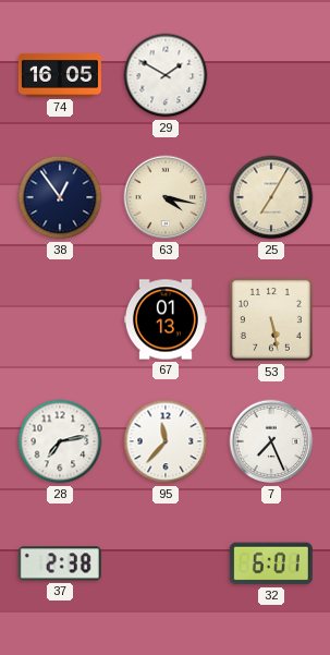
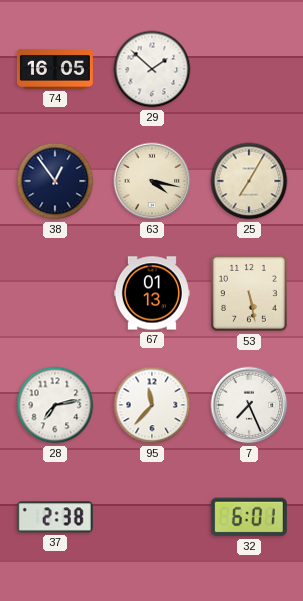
29: 1:50 -> 1:52
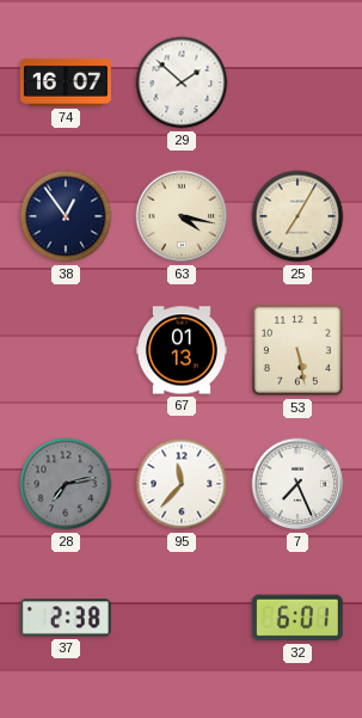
74: 16:05 -> 16:07
28 dial: white -> grey
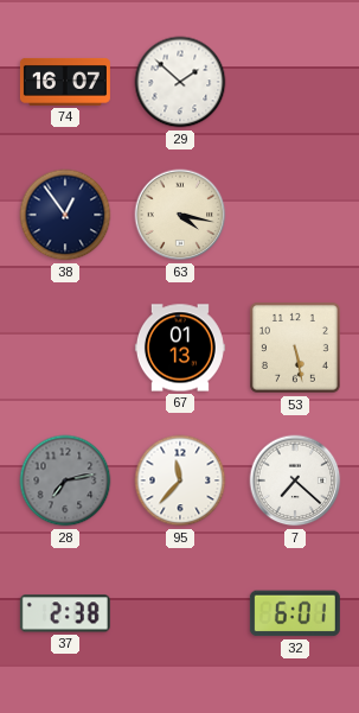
25: 7:05 -> none
7: 7:26 -> 7:22
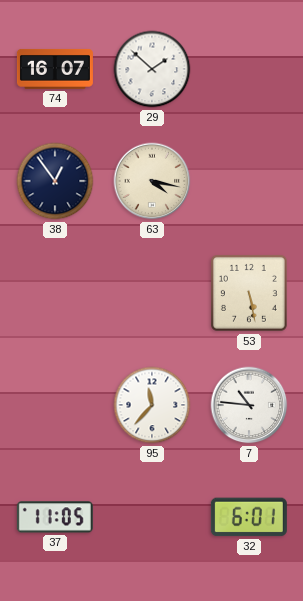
67: 01:13 -> none
28: 7:13 -> none
7: 7:22 -> 10:46
37: 2:38 -> 11:05
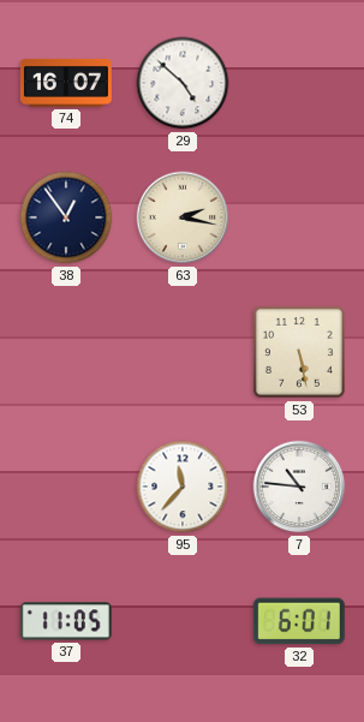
29: 1:52 -> 4:52
63: 4:17 -> 2:17
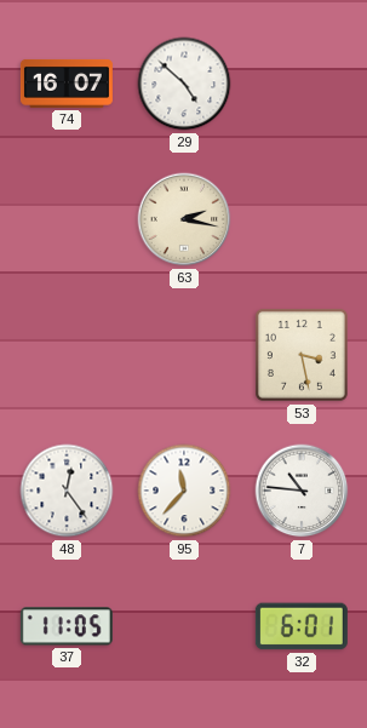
38: 12:54 -> none
53: 5:28 -> 3:28
48: none -> 12:24
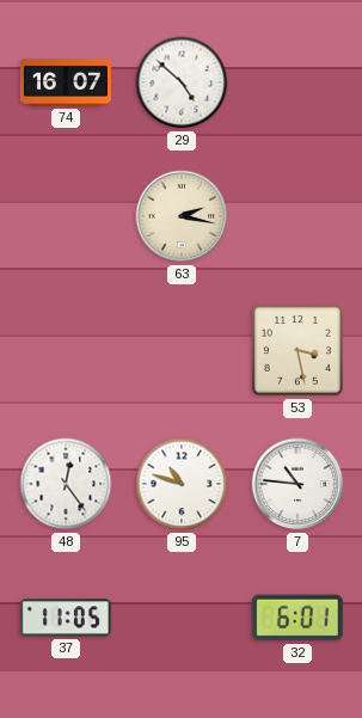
95: 11:37 -> 10:48
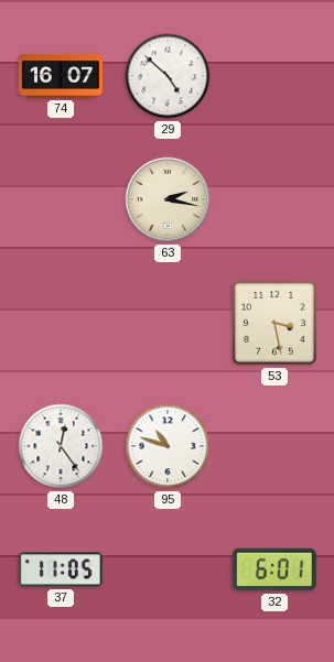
7: 10:46 -> none
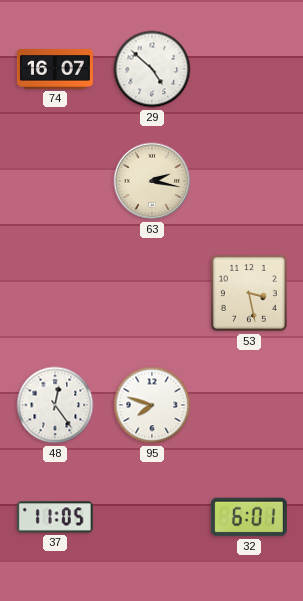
95: 10:48 -> 7:48
